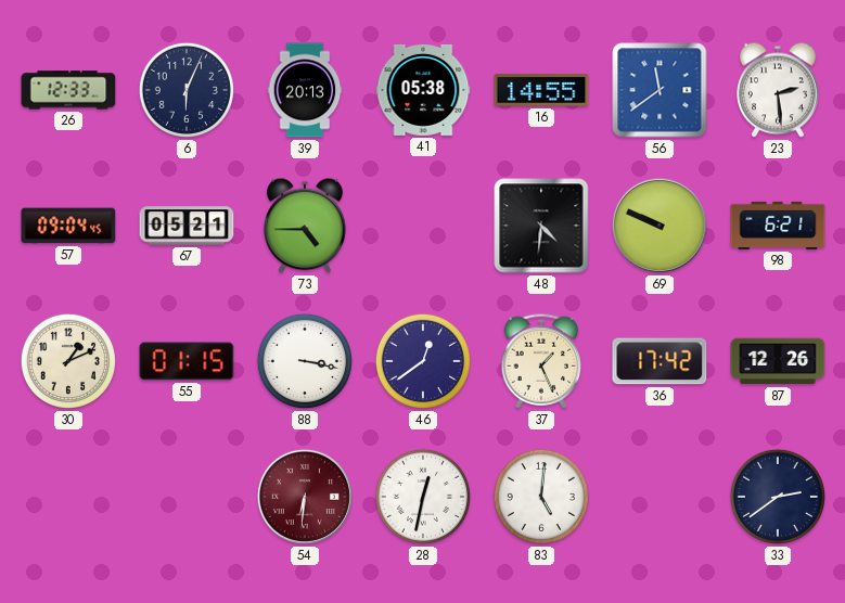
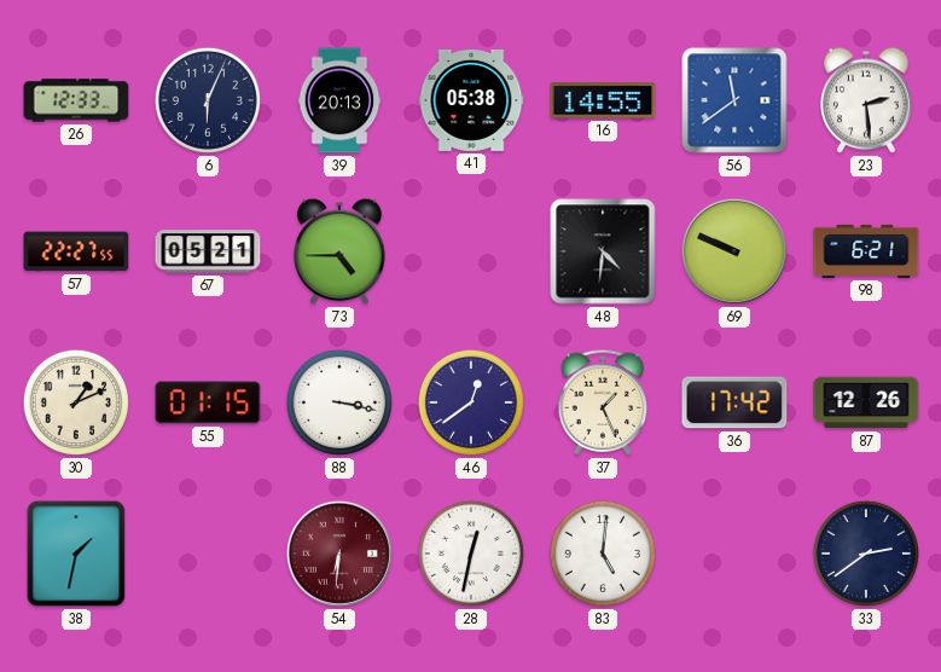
57: 09:04 -> 22:27
38: none -> 1:32
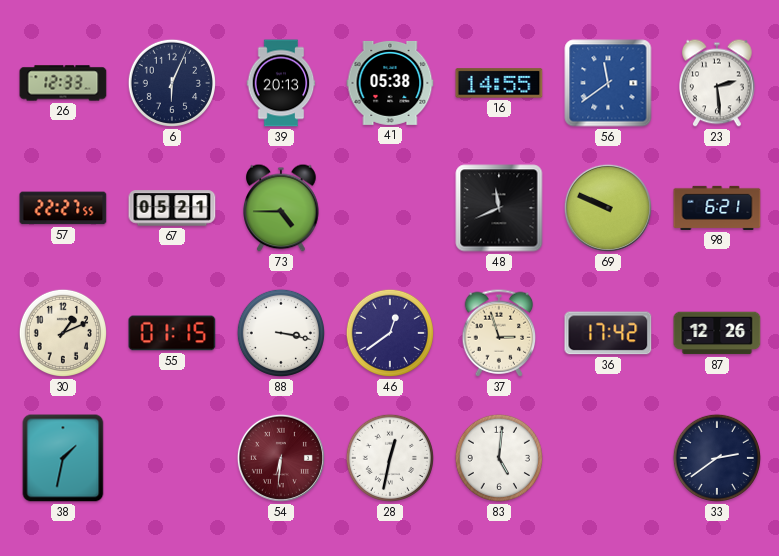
48: 4:31 -> 11:41
37: 1:26 -> 2:57
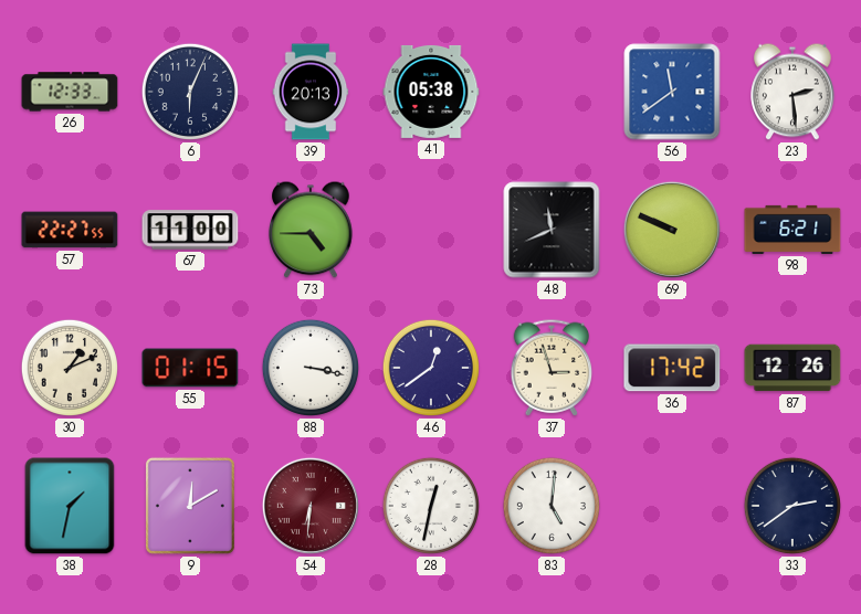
16: 14:55 -> none
67: 05:21 -> 11:00
9: none -> 12:10
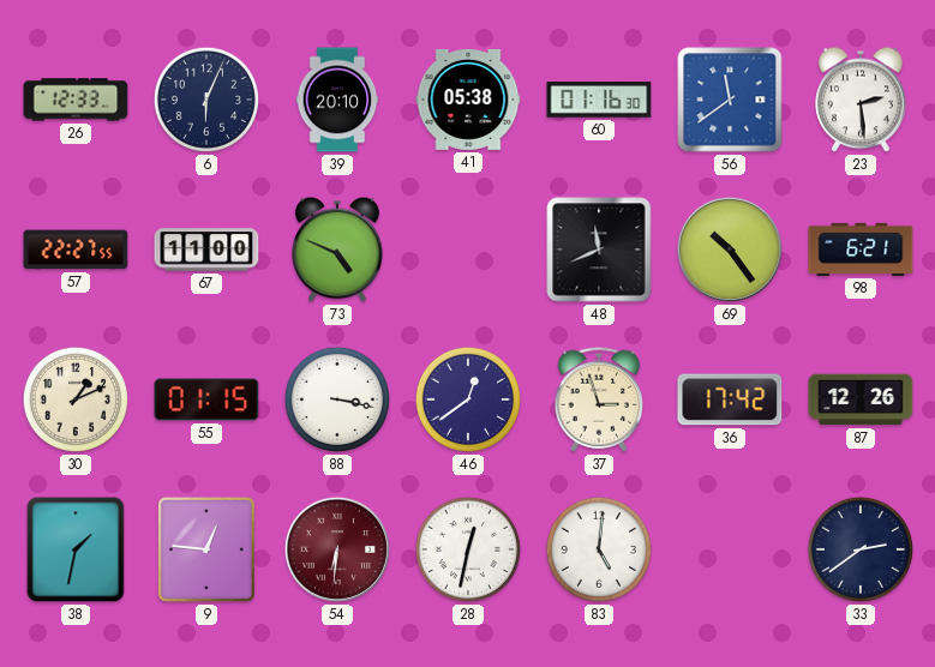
39: 20:13 -> 20:10
60: none -> 01:16
73: 4:45 -> 4:49
69: 9:49 -> 10:24
9: 12:10 -> 12:46
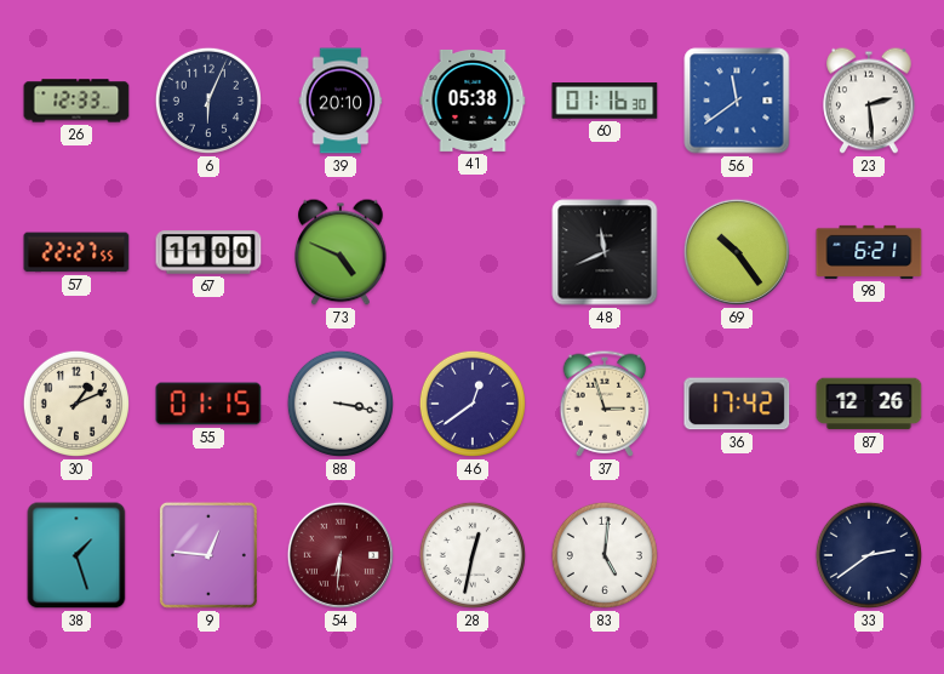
38: 1:32 -> 1:27
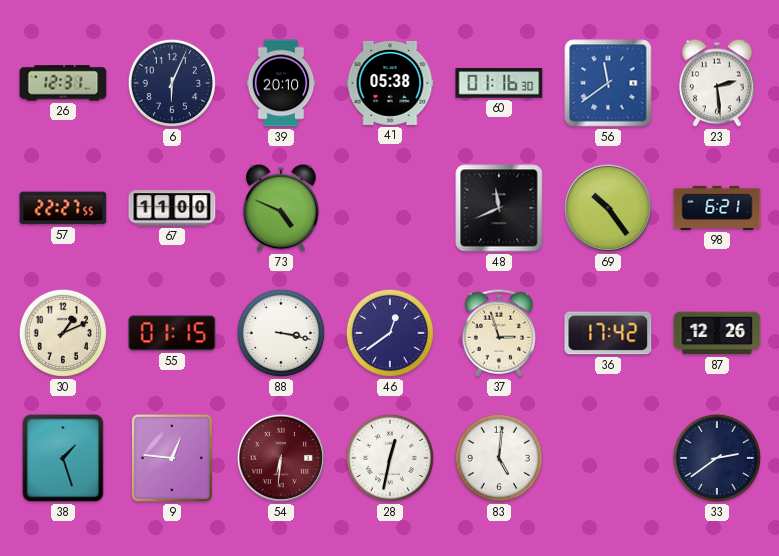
26: 12:33 -> 12:31
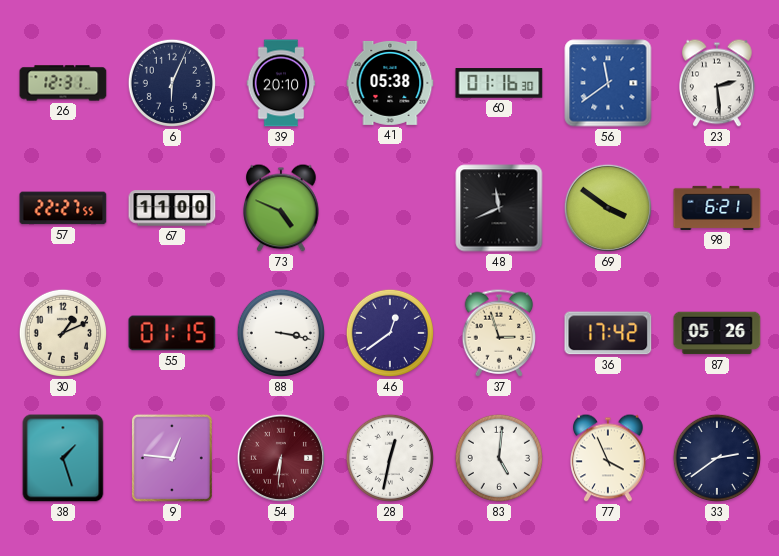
69: 10:24 -> 3:51
87: 12:26 -> 05:26
77: none -> 3:56
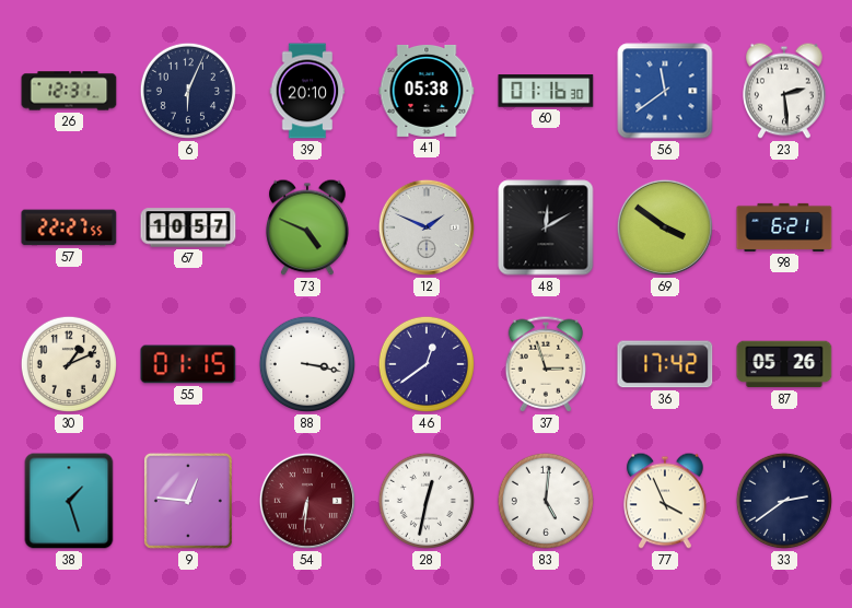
67: 11:00 -> 10:57
12: none -> 1:49
48: 11:41 -> 12:10
